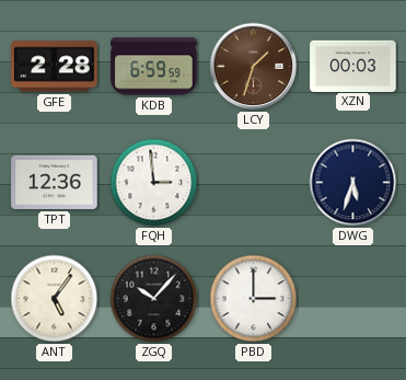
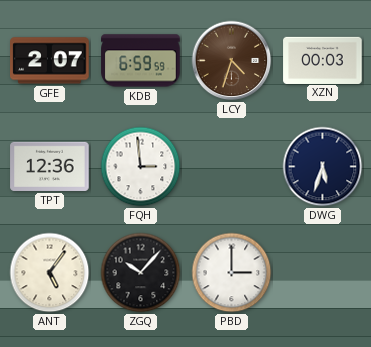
GFE: 2:28 -> 2:07
LCY: 1:33 -> 4:33
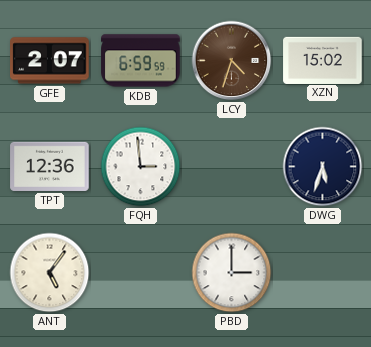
XZN: 00:03 -> 15:02
ZGQ: 10:07 -> none
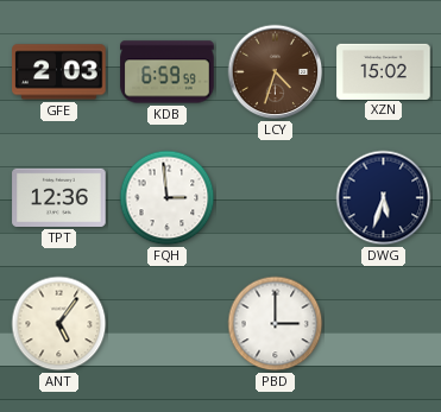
GFE: 2:07 -> 2:03
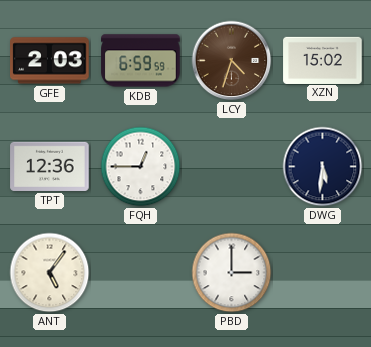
FQH: 2:59 -> 12:45
DWG: 5:33 -> 5:31
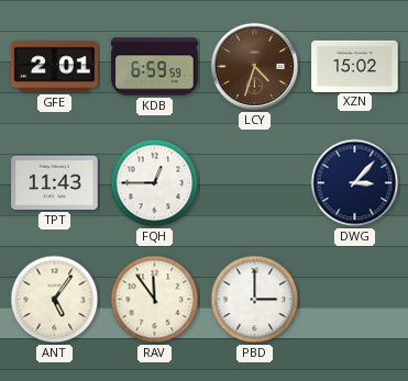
GFE: 2:03 -> 2:01
TPT: 12:36 -> 11:43
DWG: 5:31 -> 3:07
RAV: none -> 11:54
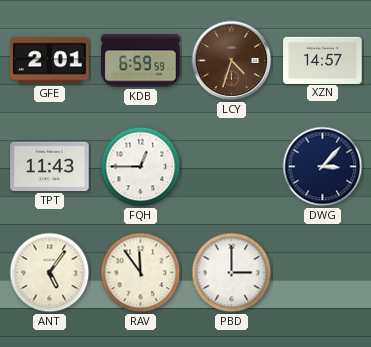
XZN: 15:02 -> 14:57
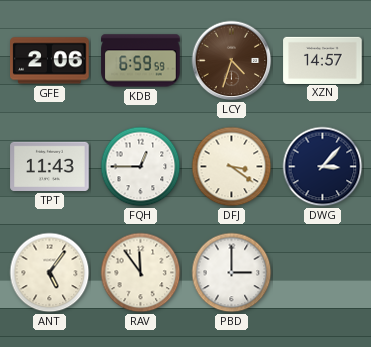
GFE: 2:01 -> 2:06
DFJ: none -> 3:21
